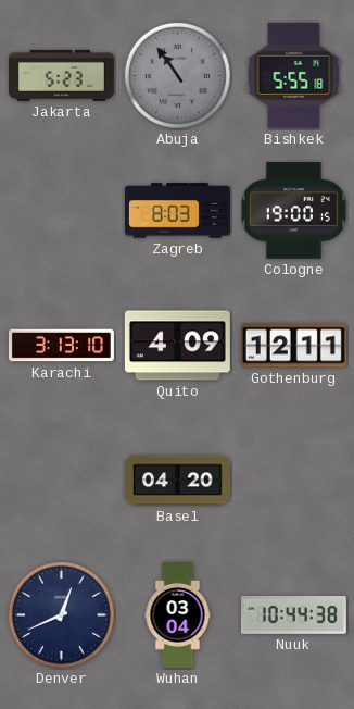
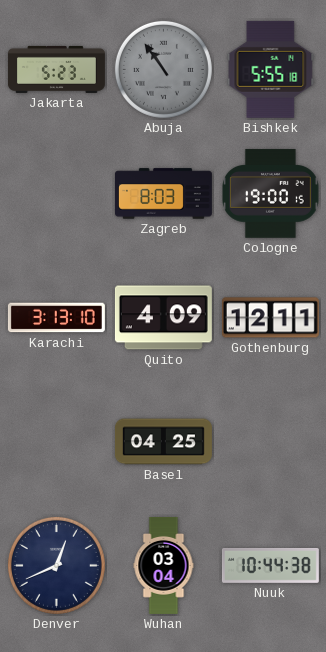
Basel: 04:20 -> 04:25
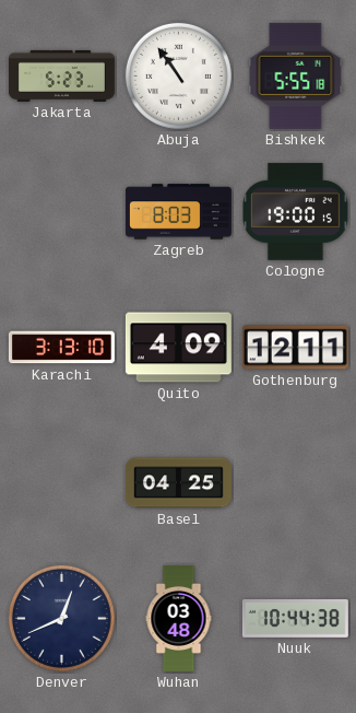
Abuja dial: grey -> white
Wuhan: 03:04 -> 03:48
